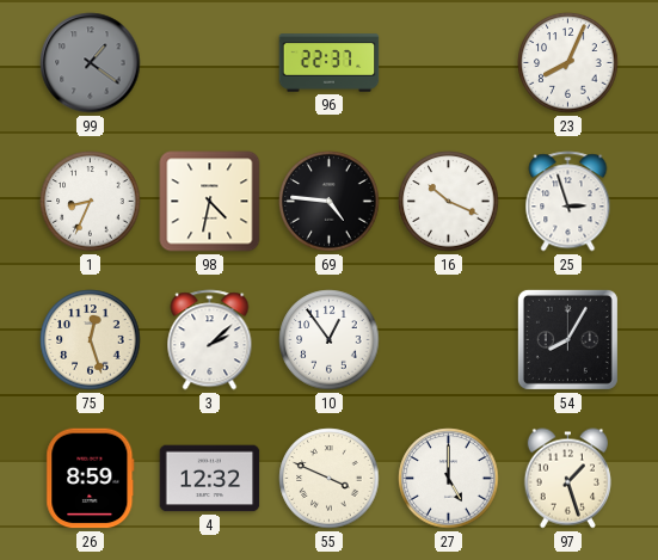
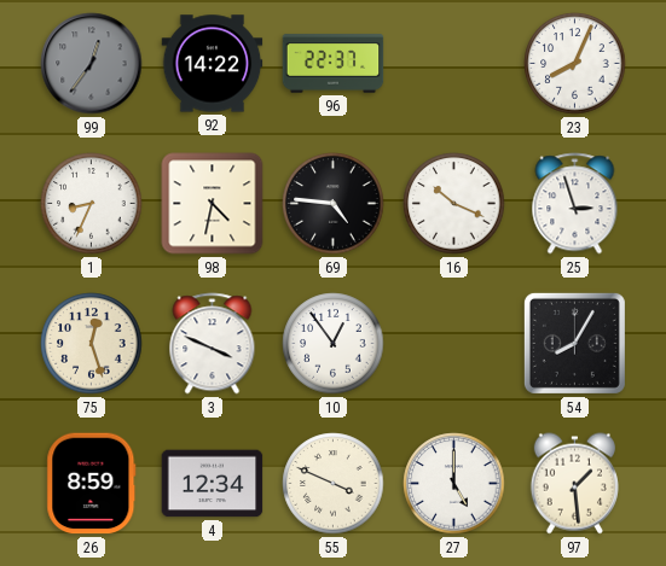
99: 1:21 -> 12:36
92: none -> 14:22
3: 2:08 -> 3:49
4: 12:32 -> 12:34
97: 1:27 -> 1:29
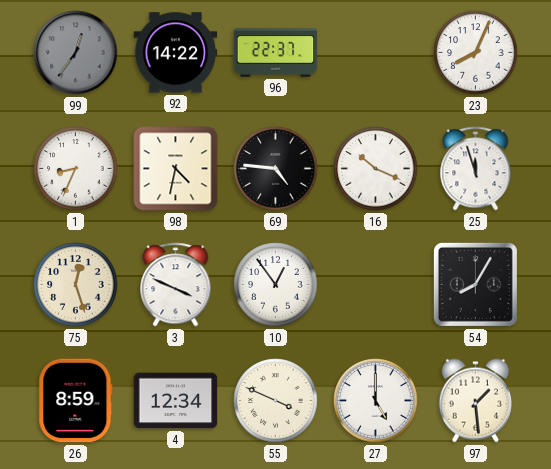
25: 2:57 -> 11:57
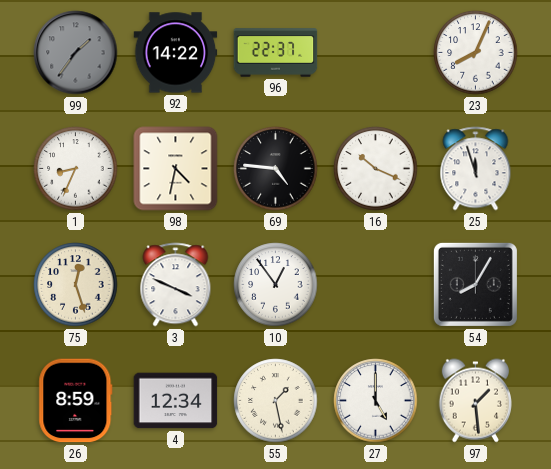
99: 12:36 -> 1:36
55: 3:49 -> 1:28
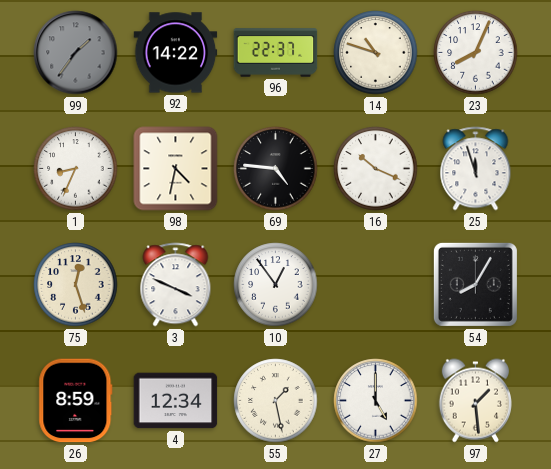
14: none -> 10:48
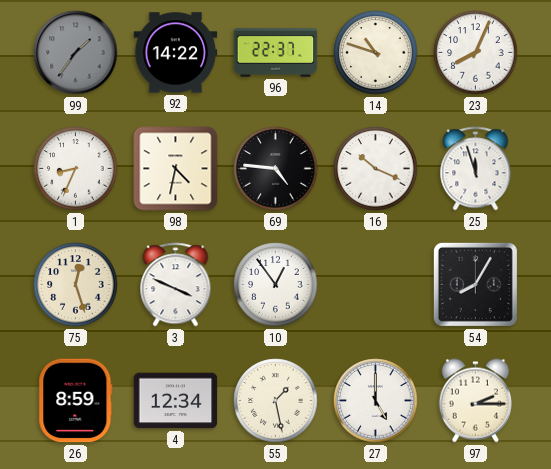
97: 1:29 -> 2:15
